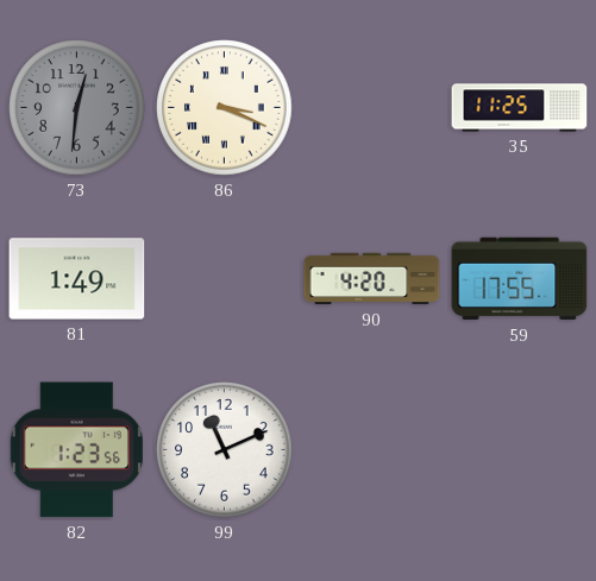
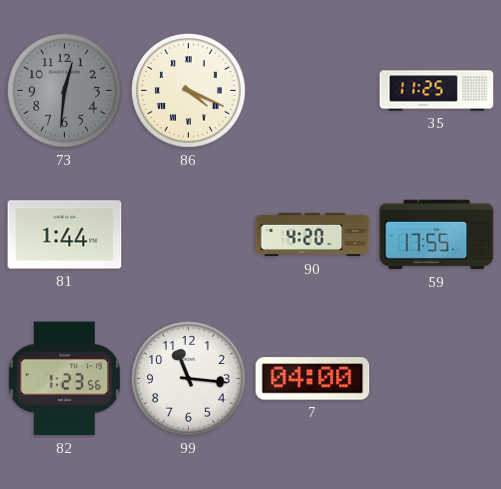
86: 3:19 -> 4:19
81: 1:49 -> 1:44
99: 11:11 -> 11:16
7: none -> 04:00
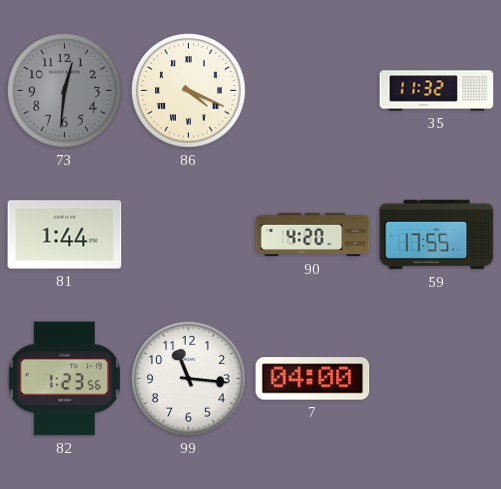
35: 11:25 -> 11:32
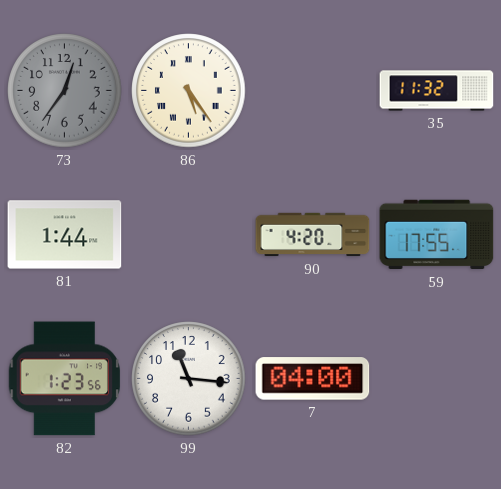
73: 12:31 -> 12:36
86: 4:19 -> 5:24
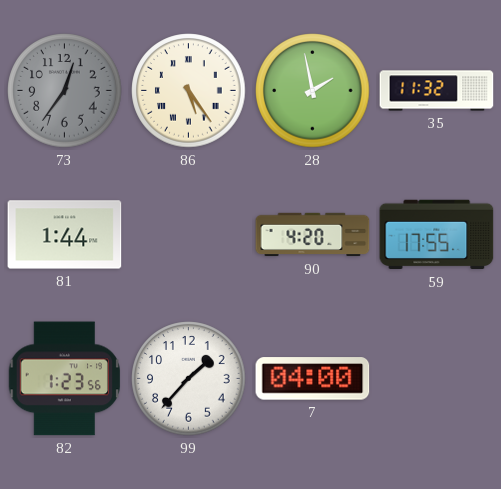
28: none -> 1:58
99: 11:16 -> 1:37
